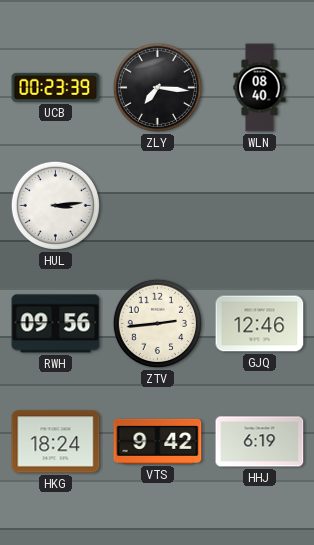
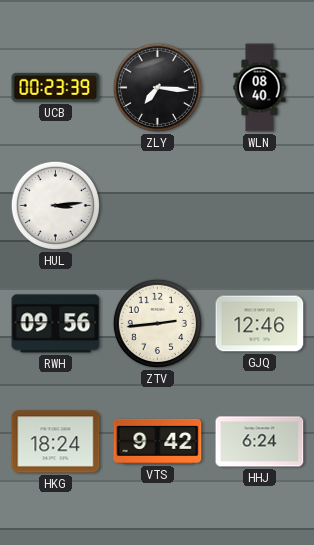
HHJ: 6:19 -> 6:24
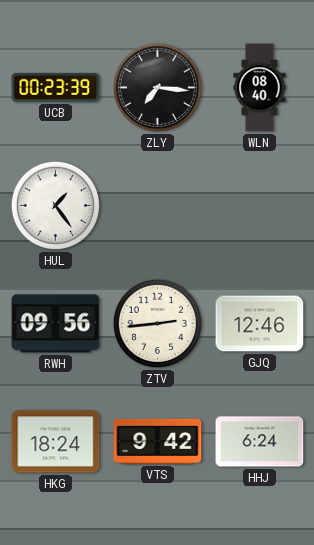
HUL: 3:14 -> 1:24
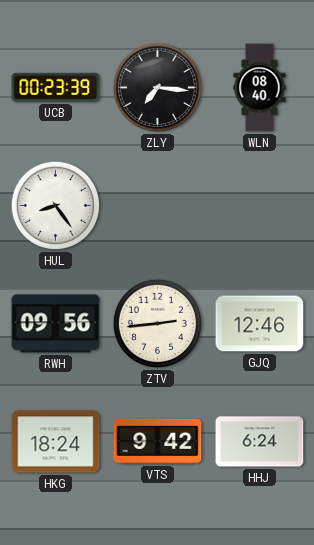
HUL: 1:24 -> 8:24
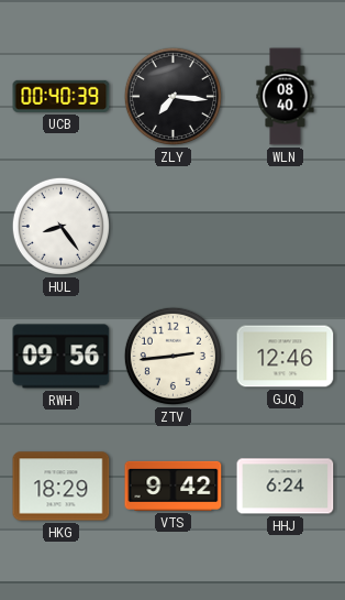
UCB: 00:23 -> 00:40
HKG: 18:24 -> 18:29
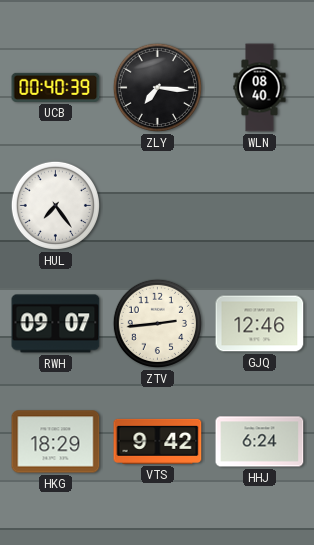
HUL: 8:24 -> 7:24
RWH: 09:56 -> 09:07
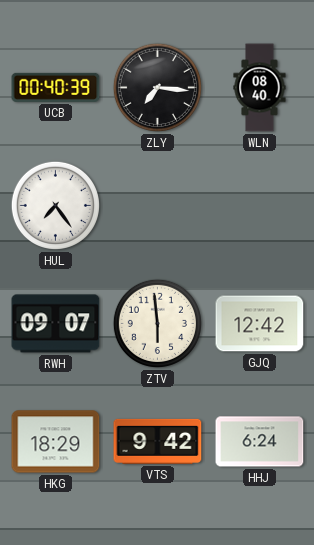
ZTV: 2:44 -> 5:59
GJQ: 12:46 -> 12:42
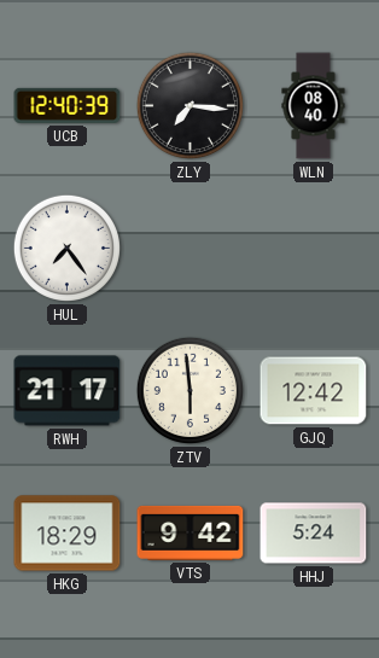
UCB: 00:40 -> 12:40
RWH: 09:07 -> 21:17
HHJ: 6:24 -> 5:24
